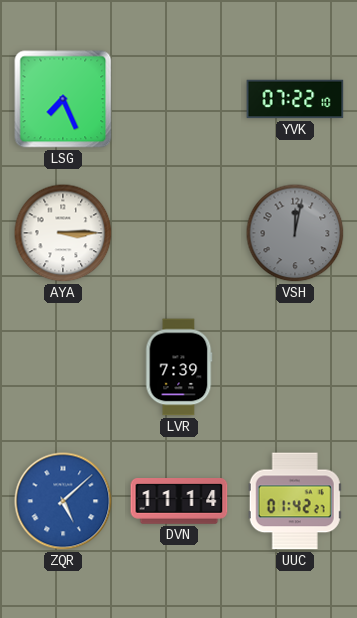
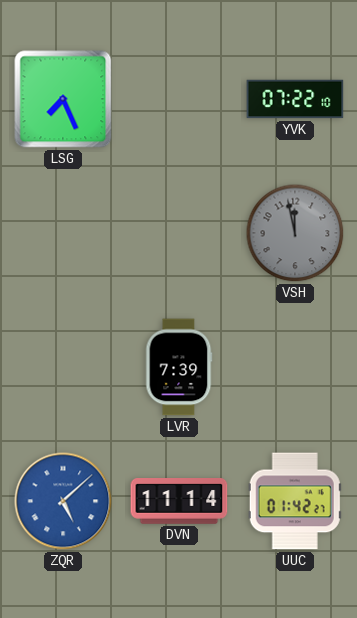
AYA: 3:15 -> none
VSH: 12:02 -> 11:58
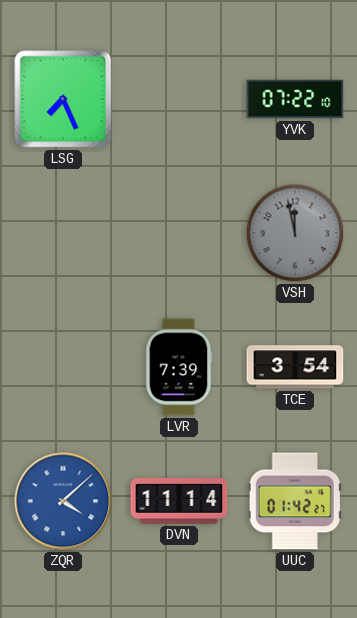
TCE: none -> 3:54
ZQR: 5:08 -> 4:08
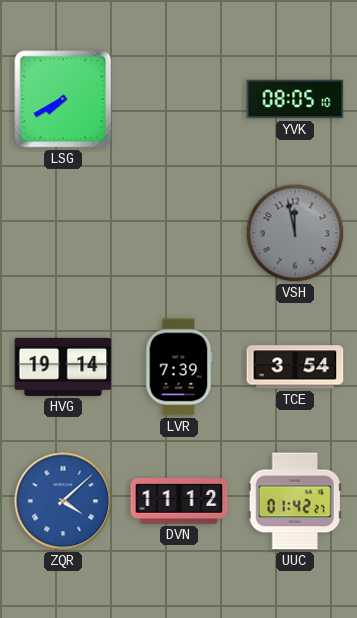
LSG: 7:26 -> 7:40
YVK: 07:22 -> 08:05
HVG: none -> 19:14
DVN: 11:14 -> 11:12
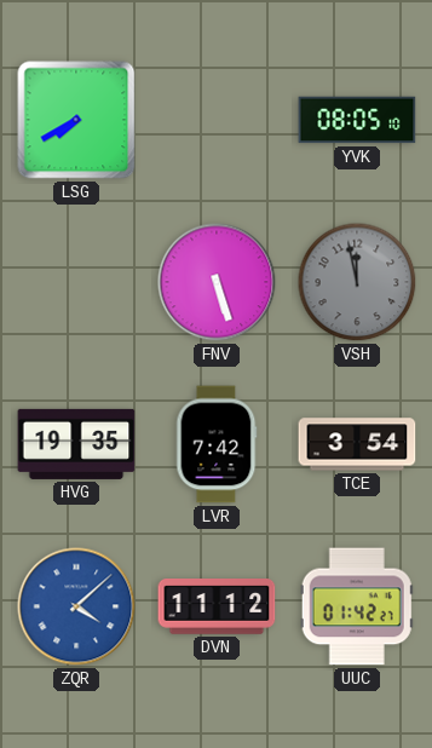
FNV: none -> 5:27
HVG: 19:14 -> 19:35
LVR: 7:39 -> 7:42
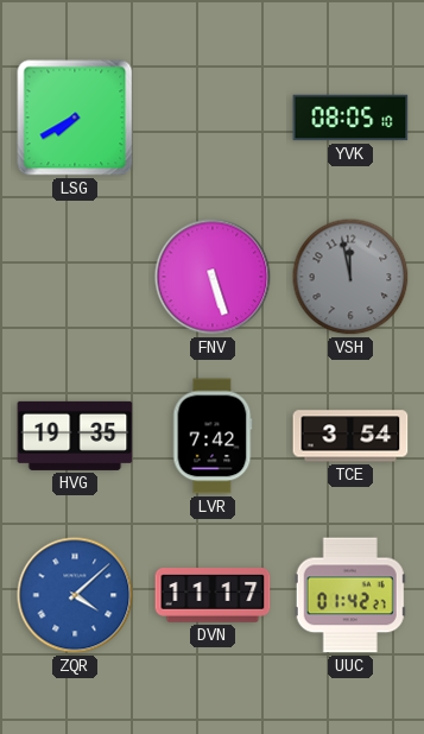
DVN: 11:12 -> 11:17
